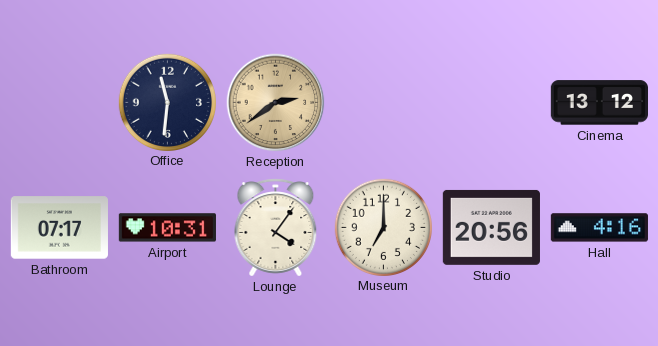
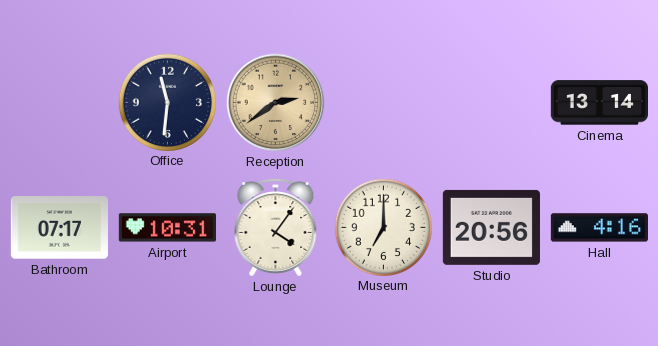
Cinema: 13:12 -> 13:14
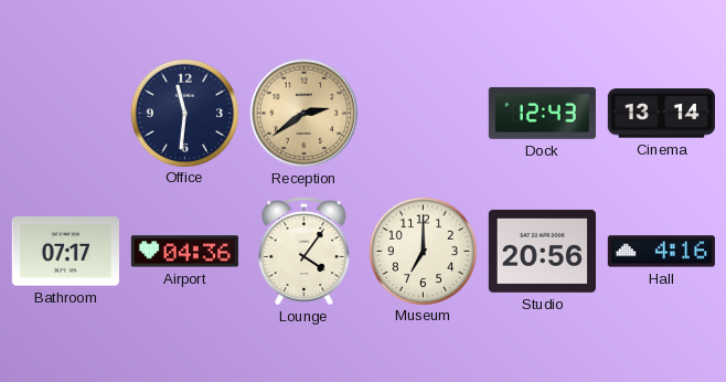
Dock: none -> 12:43
Airport: 10:31 -> 04:36
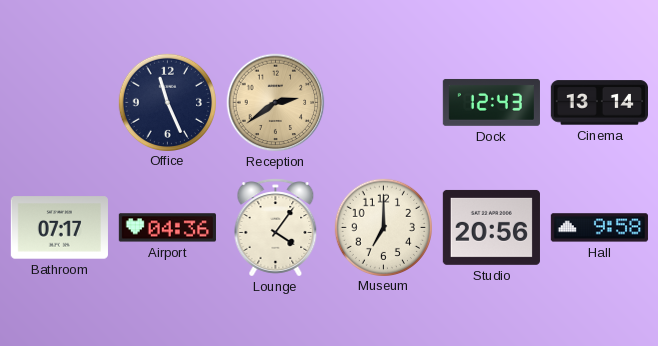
Office: 11:31 -> 11:26
Hall: 4:16 -> 9:58
